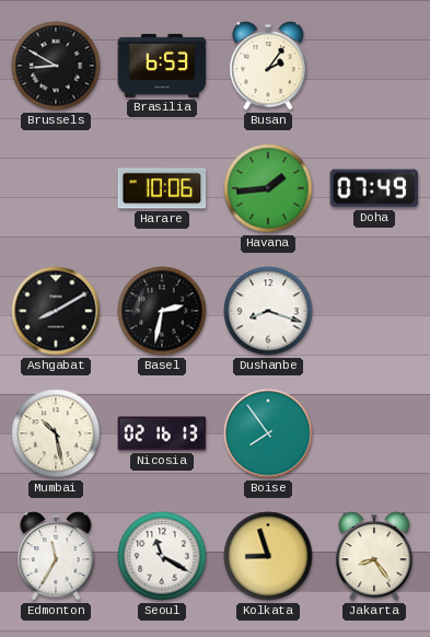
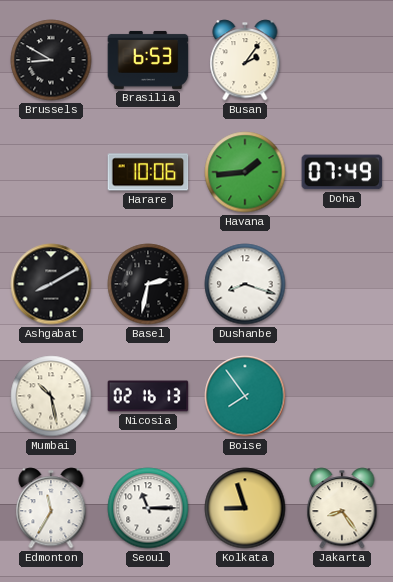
Seoul: 11:20 -> 11:15
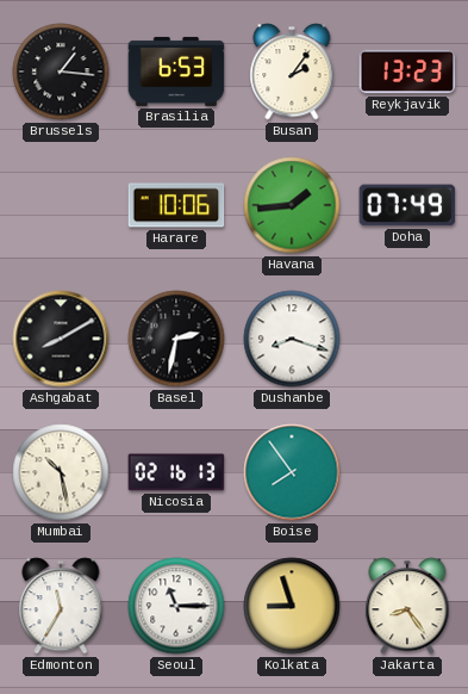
Brussels: 8:50 -> 1:16
Reykjavik: none -> 13:23
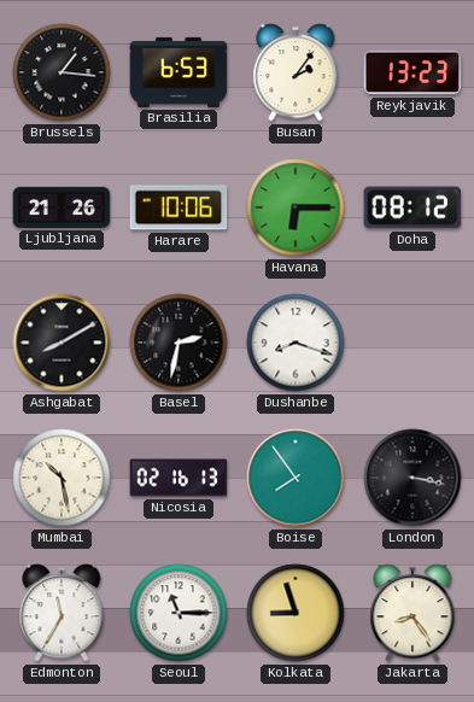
Ljubljana: none -> 21:26
Havana: 1:44 -> 6:15
Doha: 07:49 -> 08:12
London: none -> 3:17
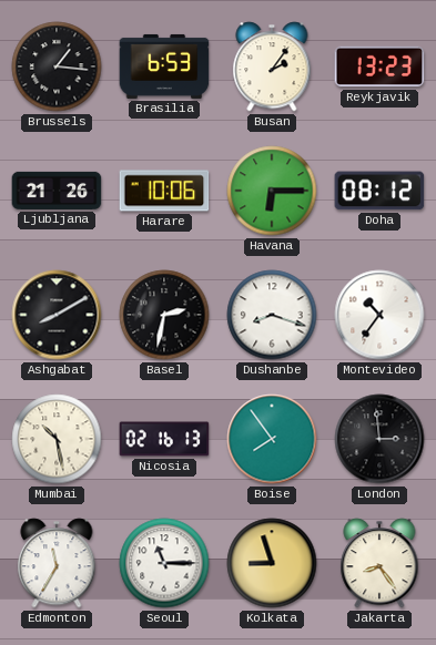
Montevideo: none -> 10:36
London: 3:17 -> 2:59
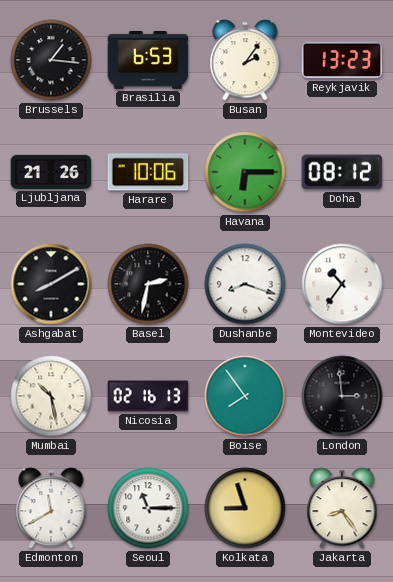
Edmonton: 11:35 -> 11:40
